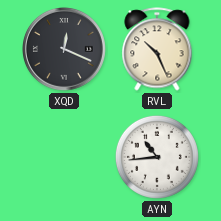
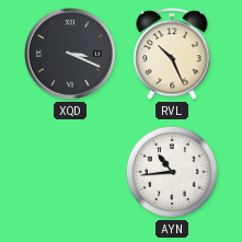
XQD: 12:19 -> 3:19
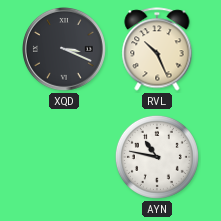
AYN: 10:44 -> 10:47
